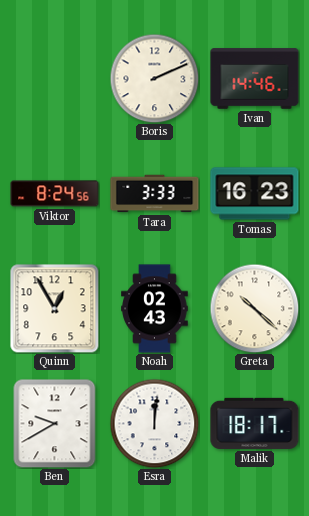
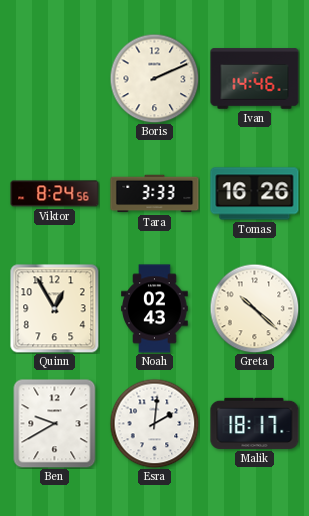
Tomas: 16:23 -> 16:26
Esra: 12:01 -> 2:01
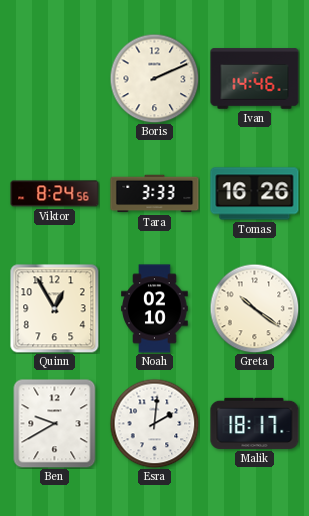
Noah: 02:43 -> 02:10
Greta: 10:22 -> 10:21
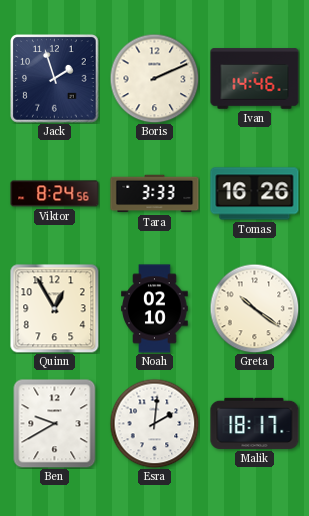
Jack: none -> 1:57
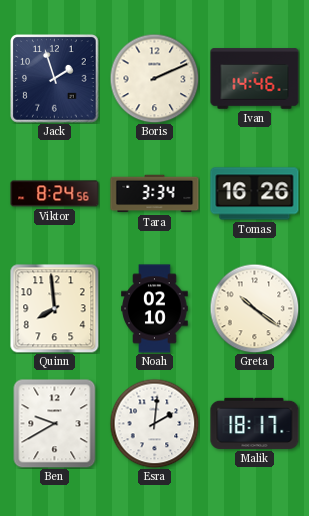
Tara: 3:33 -> 3:34
Quinn: 12:55 -> 7:59
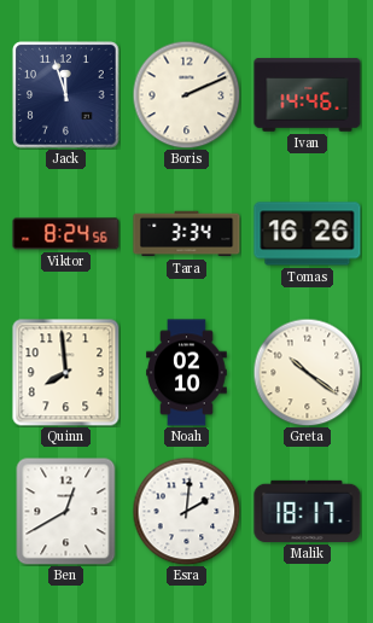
Jack: 1:57 -> 11:57
Ben: 9:40 -> 12:40
